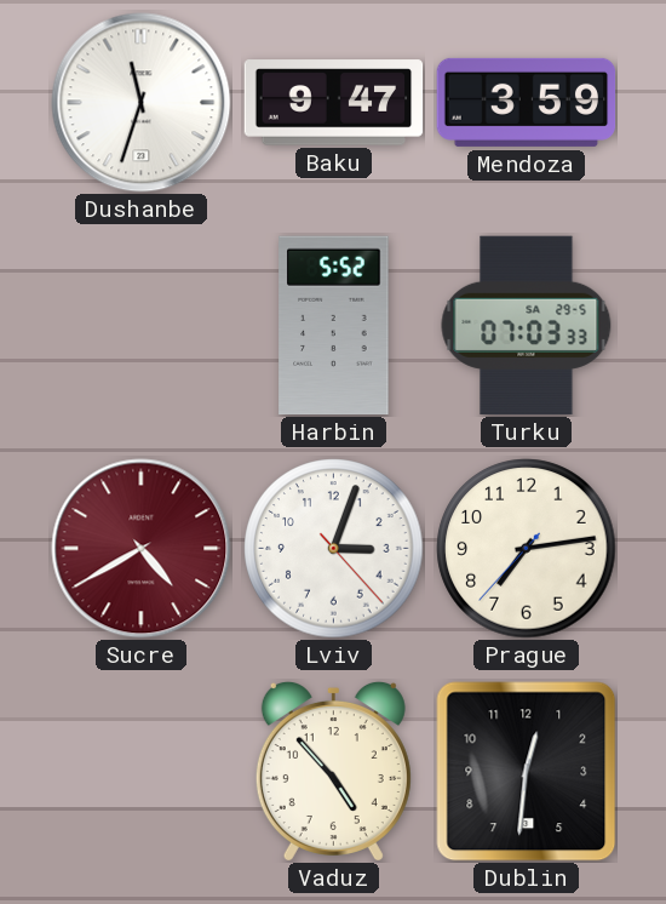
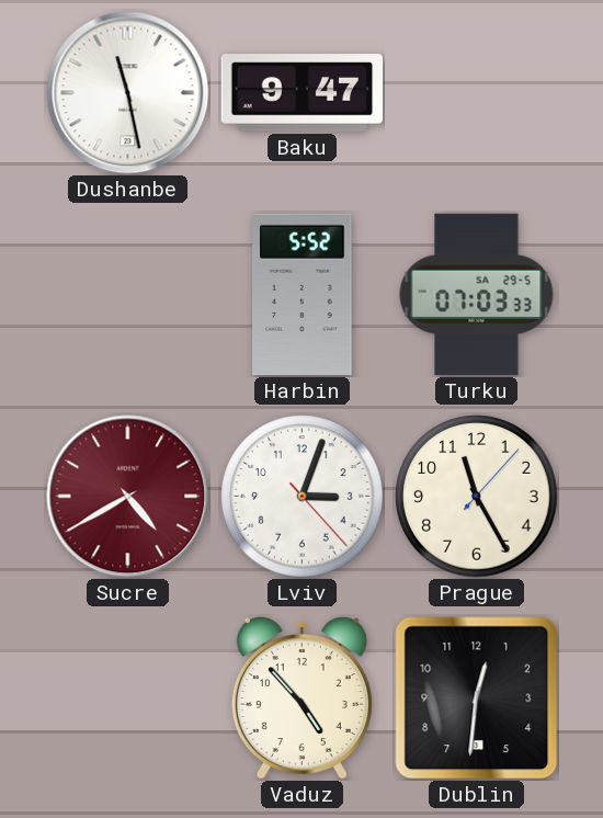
Dushanbe: 11:33 -> 11:28
Mendoza: 3:59 -> none
Prague: 7:13 -> 11:25
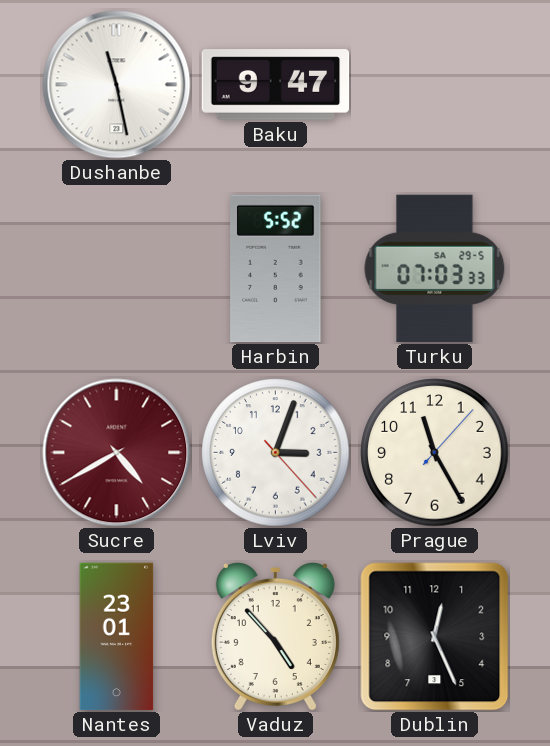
Nantes: none -> 23:01
Dublin: 12:31 -> 12:26
